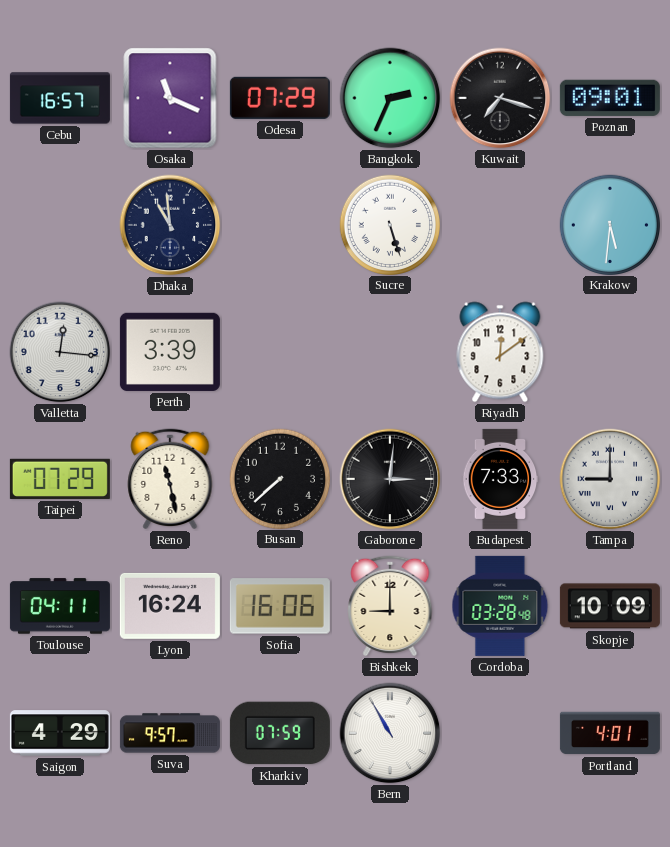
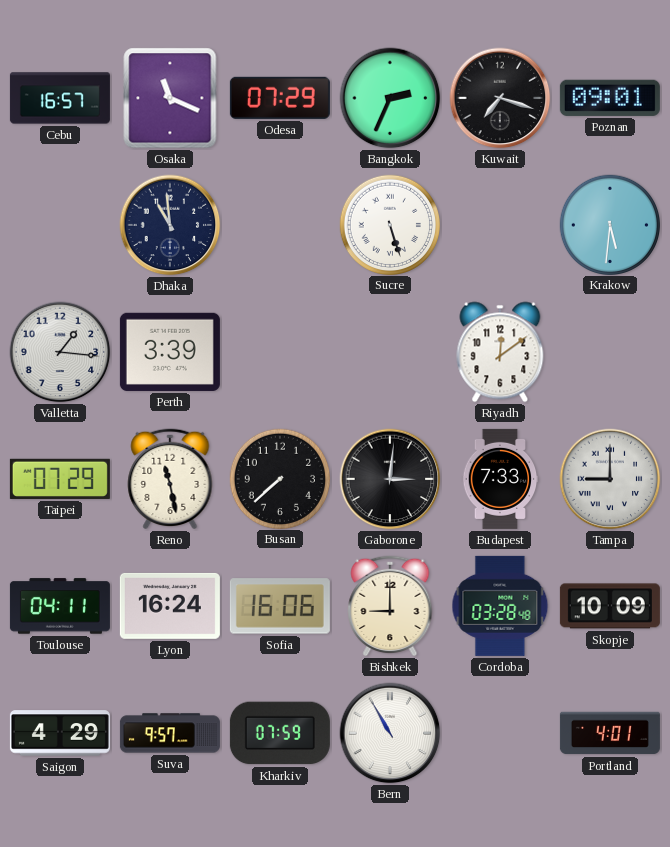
Valletta: 12:16 -> 1:16
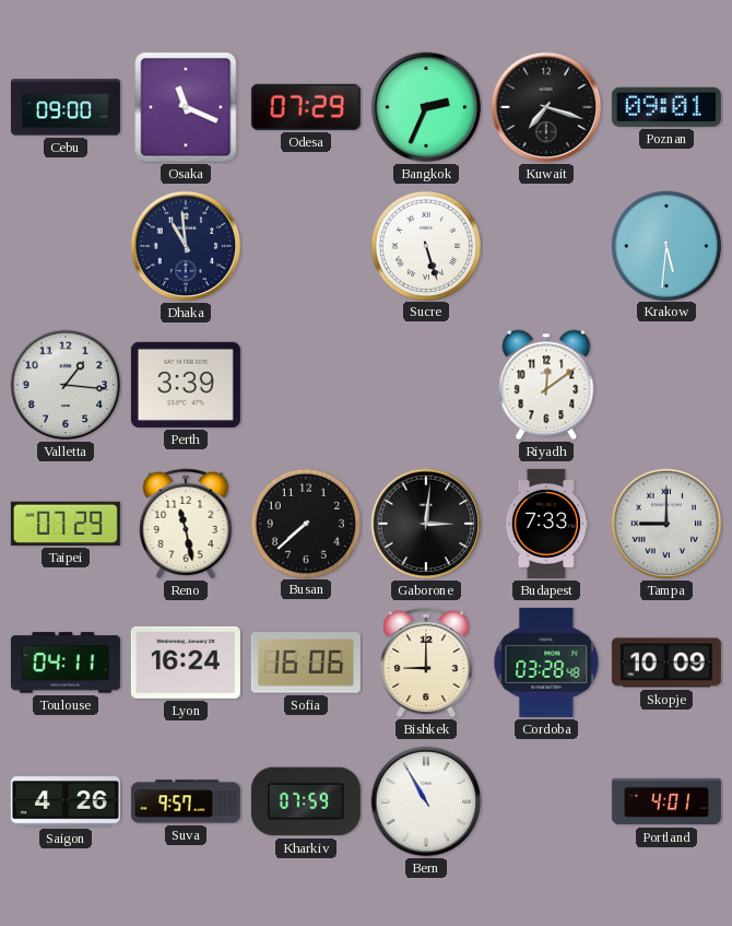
Cebu: 16:57 -> 09:00
Saigon: 4:29 -> 4:26
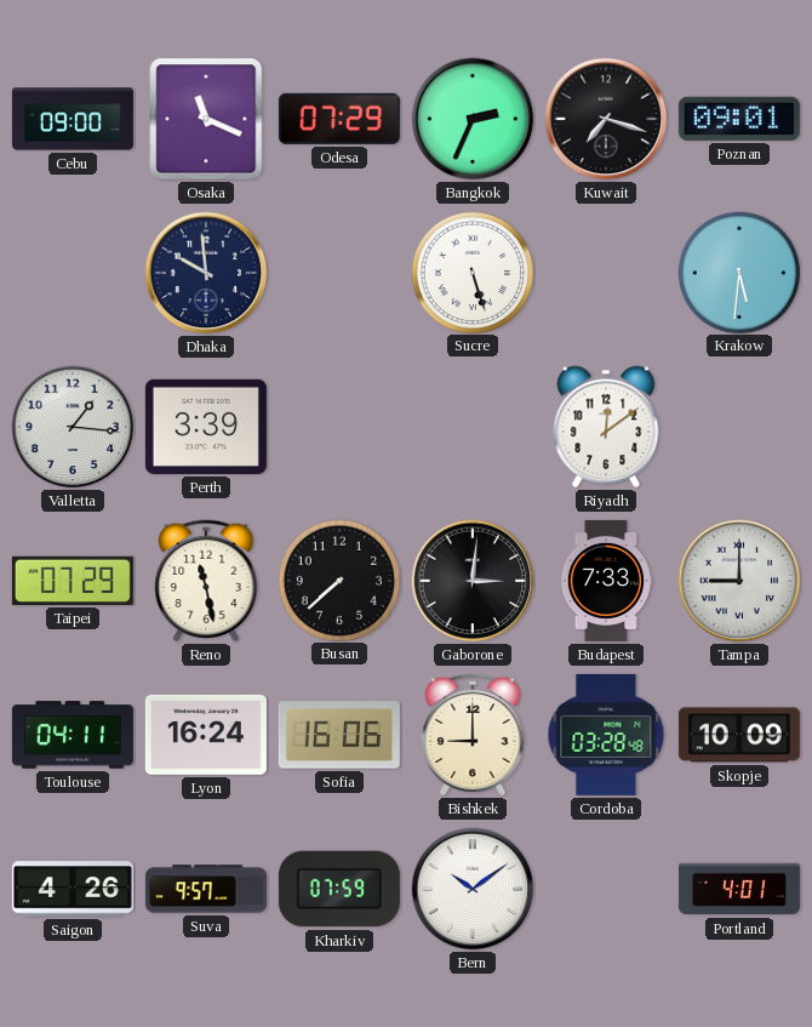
Dhaka: 10:59 -> 9:59
Bern: 10:55 -> 10:09
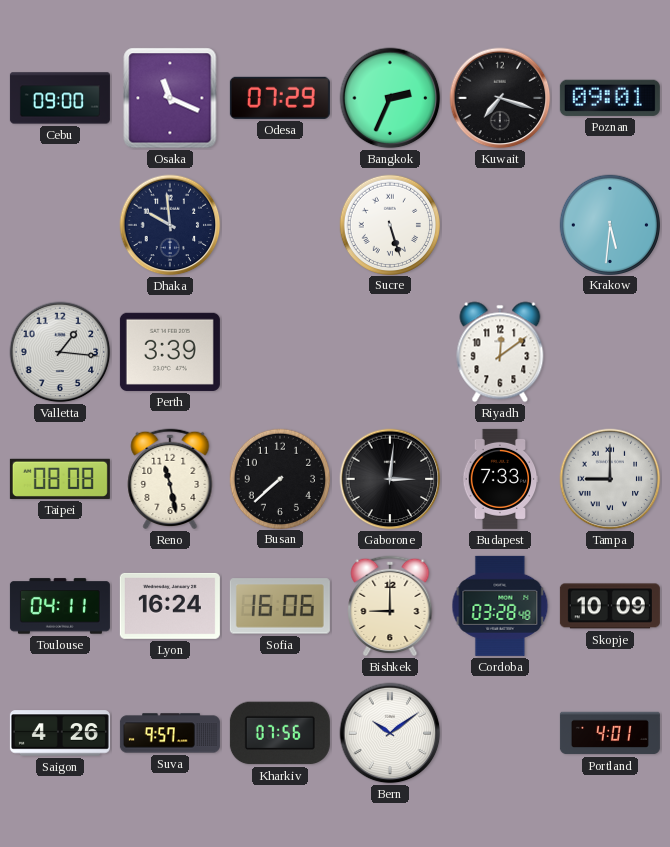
Taipei: 07:29 -> 08:08
Kharkiv: 07:59 -> 07:56
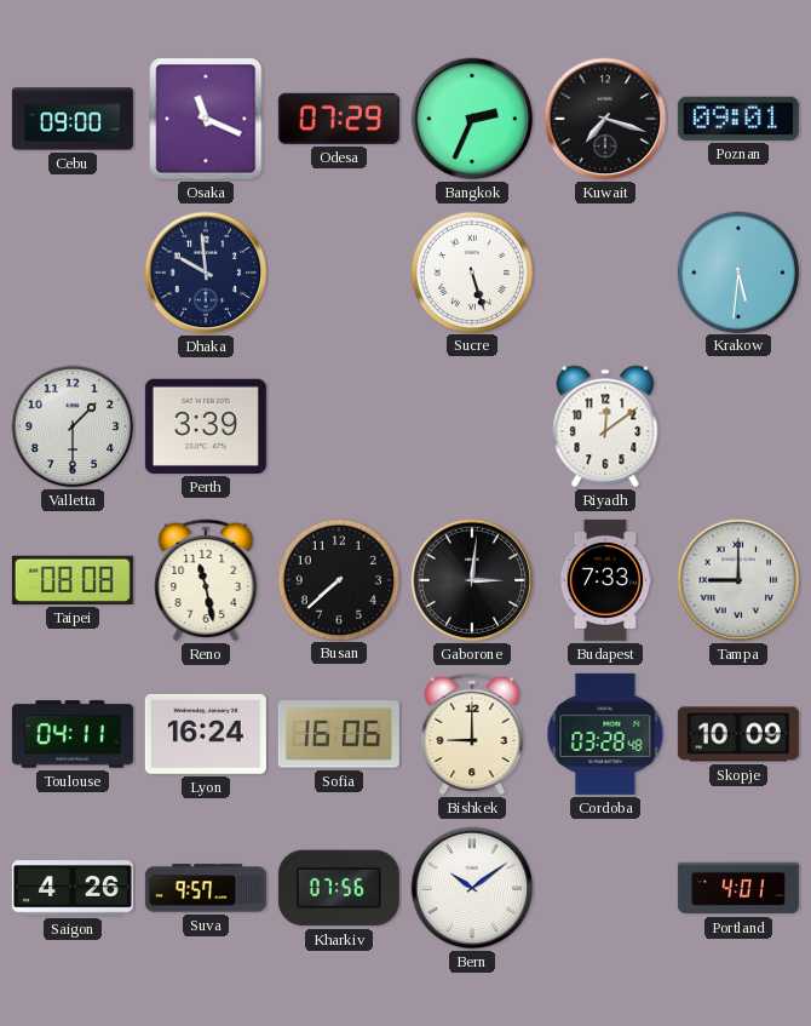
Valletta: 1:16 -> 1:30
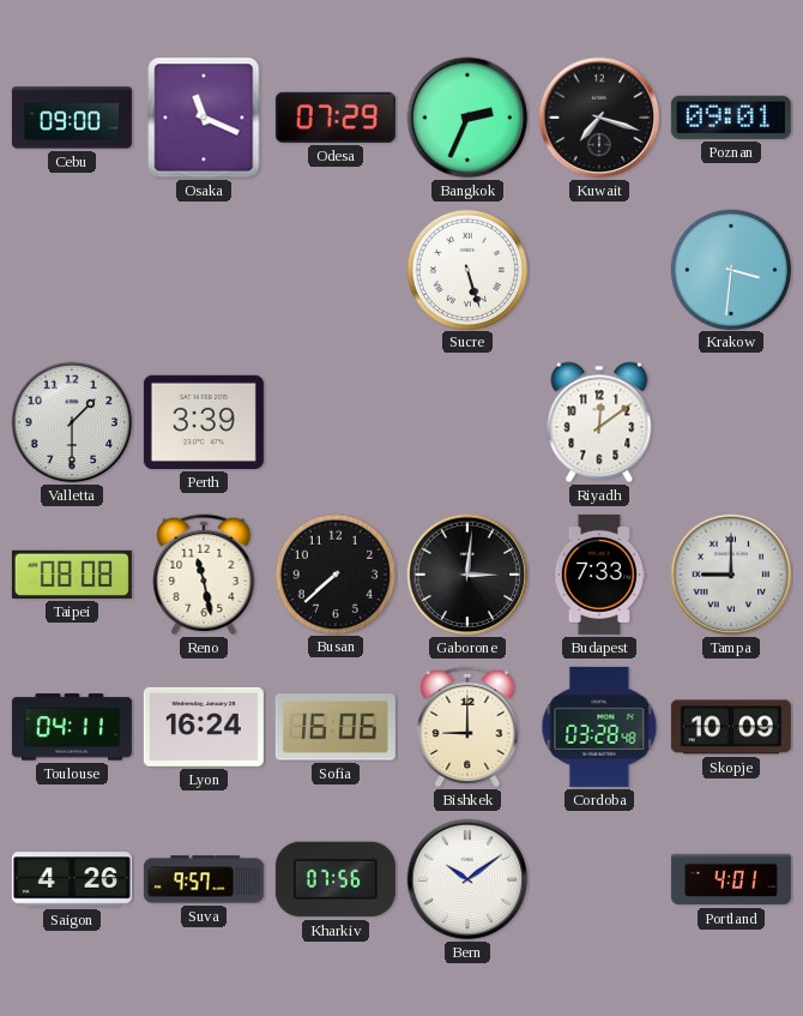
Dhaka: 9:59 -> none
Krakow: 5:31 -> 3:31
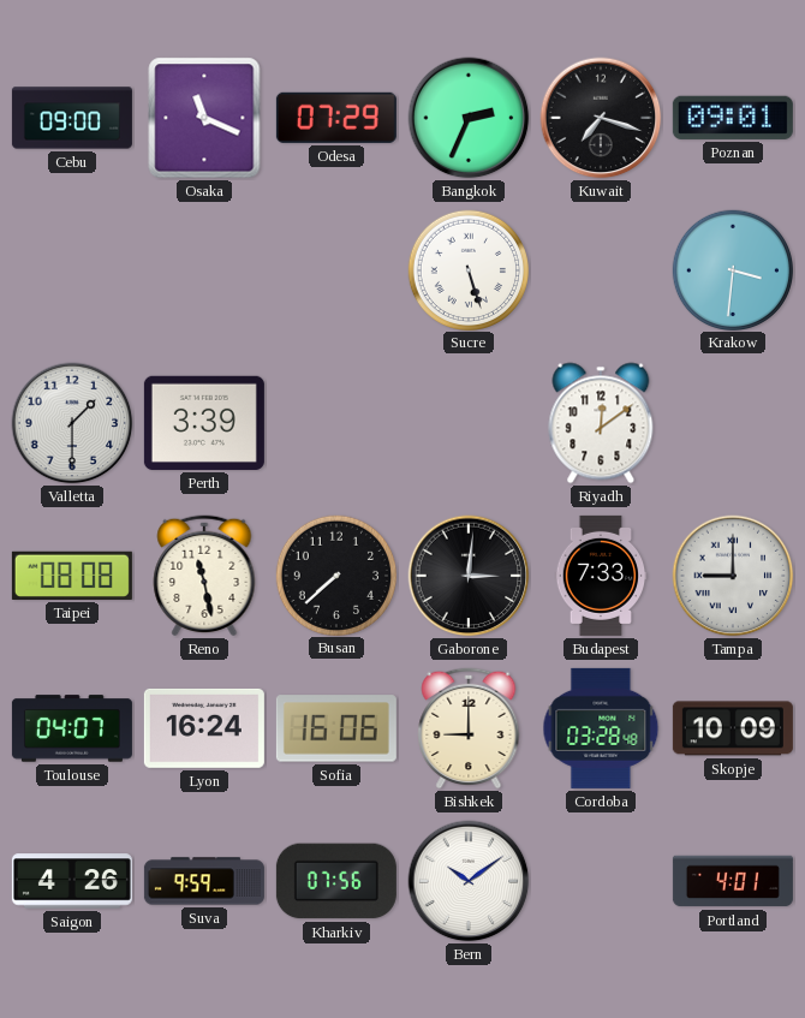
Toulouse: 04:11 -> 04:07
Suva: 9:57 -> 9:59
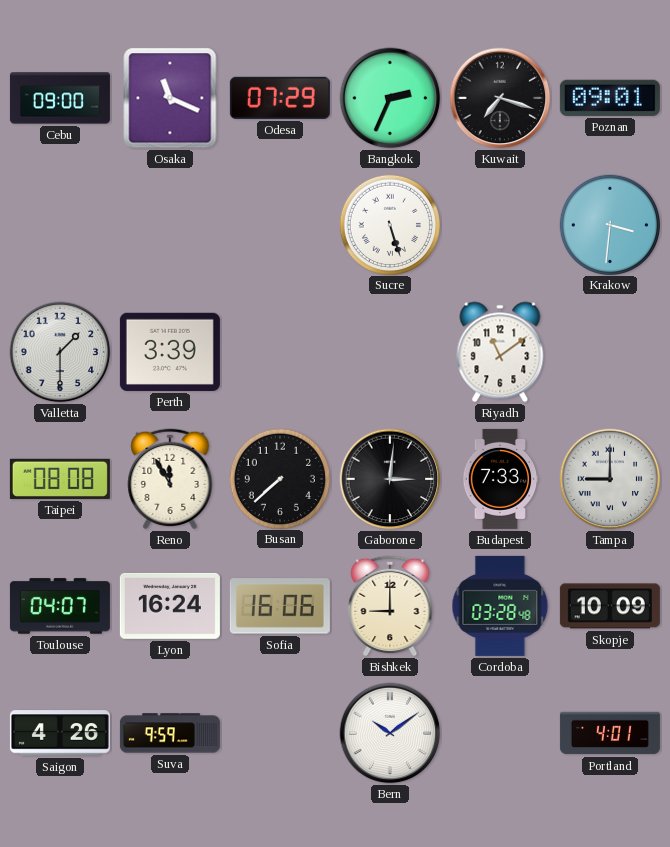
Riyadh: 12:09 -> 11:09
Reno: 11:28 -> 11:55
Kharkiv: 07:56 -> none
